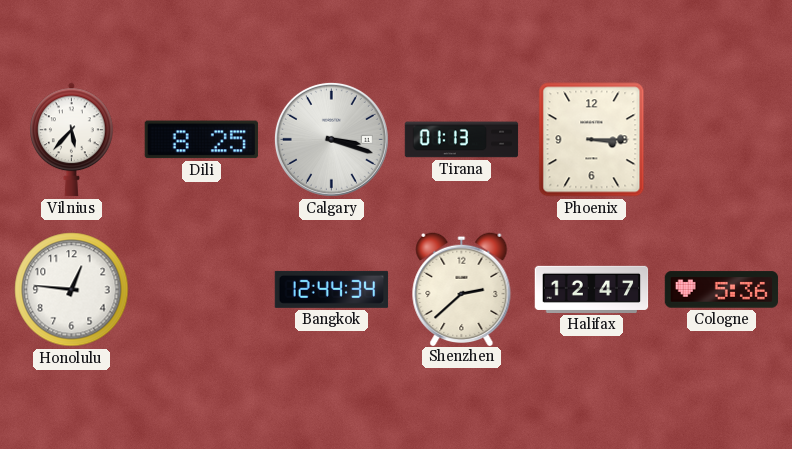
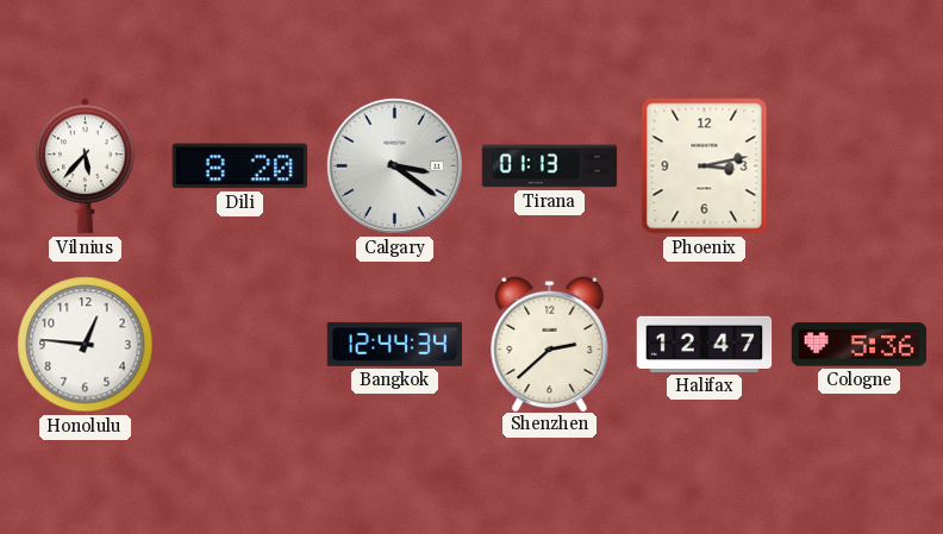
Dili: 8:25 -> 8:20
Calgary: 3:18 -> 3:21
Phoenix: 3:15 -> 3:13
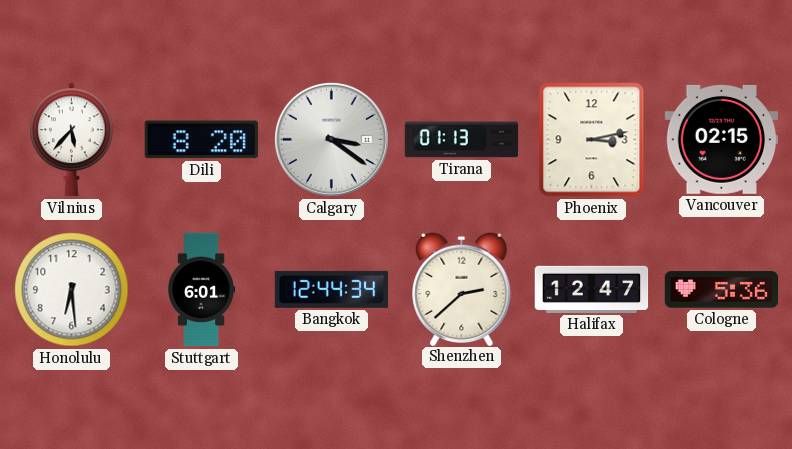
Vancouver: none -> 02:15
Honolulu: 12:46 -> 6:29
Stuttgart: none -> 6:01
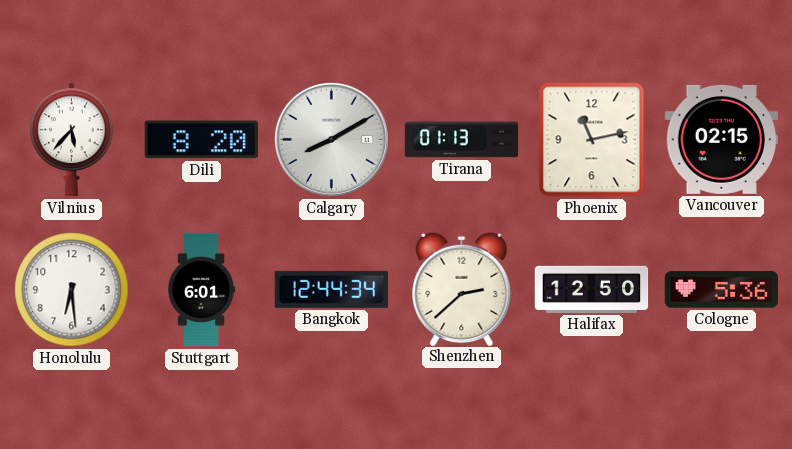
Calgary: 3:21 -> 8:10
Phoenix: 3:13 -> 11:13
Halifax: 12:47 -> 12:50
